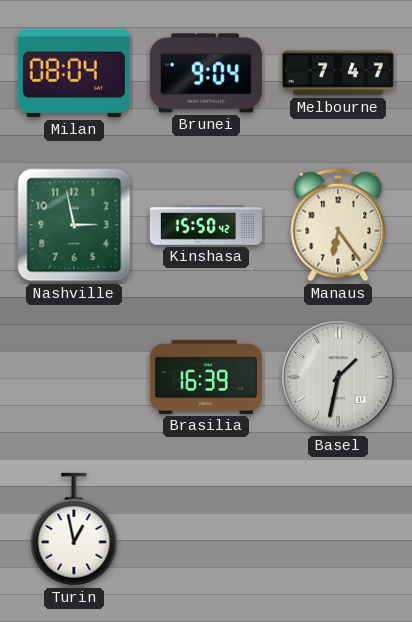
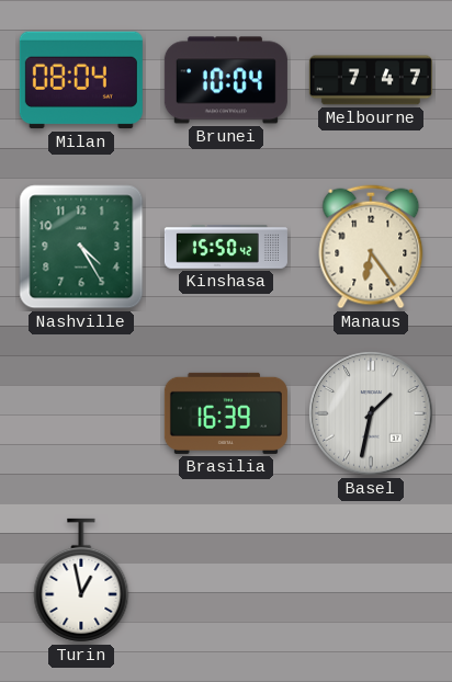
Brunei: 9:04 -> 10:04
Nashville: 2:58 -> 4:25
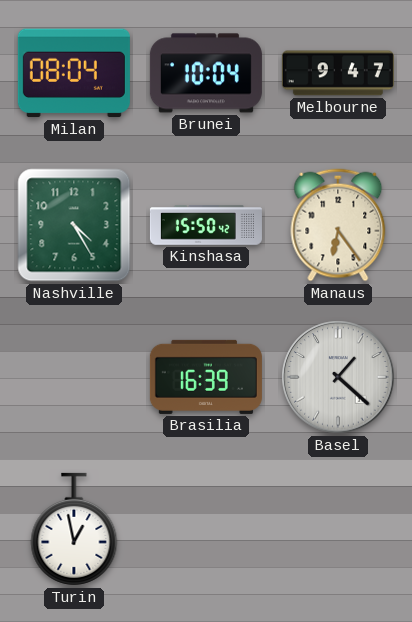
Melbourne: 7:47 -> 9:47
Basel: 1:32 -> 1:22
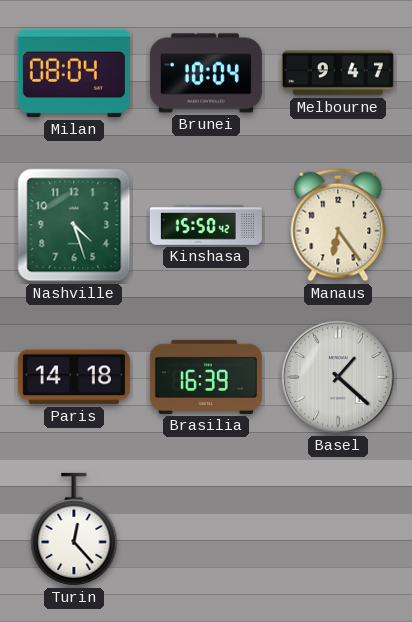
Nashville: 4:25 -> 4:27
Paris: none -> 14:18
Turin: 12:58 -> 12:23
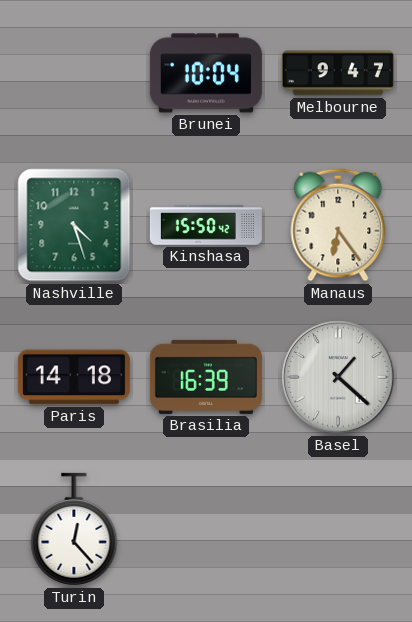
Milan: 08:04 -> none
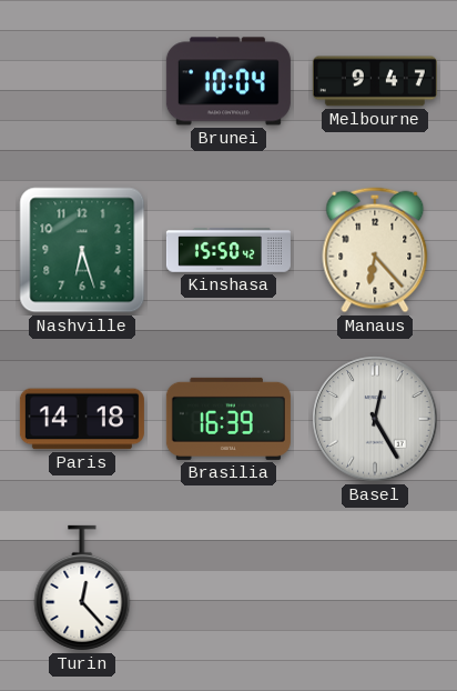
Nashville: 4:27 -> 6:27
Manaus: 6:24 -> 6:23
Basel: 1:22 -> 12:25
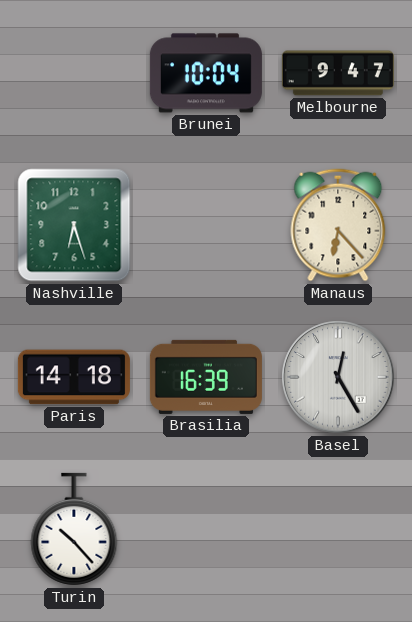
Kinshasa: 15:50 -> none
Turin: 12:23 -> 10:23
